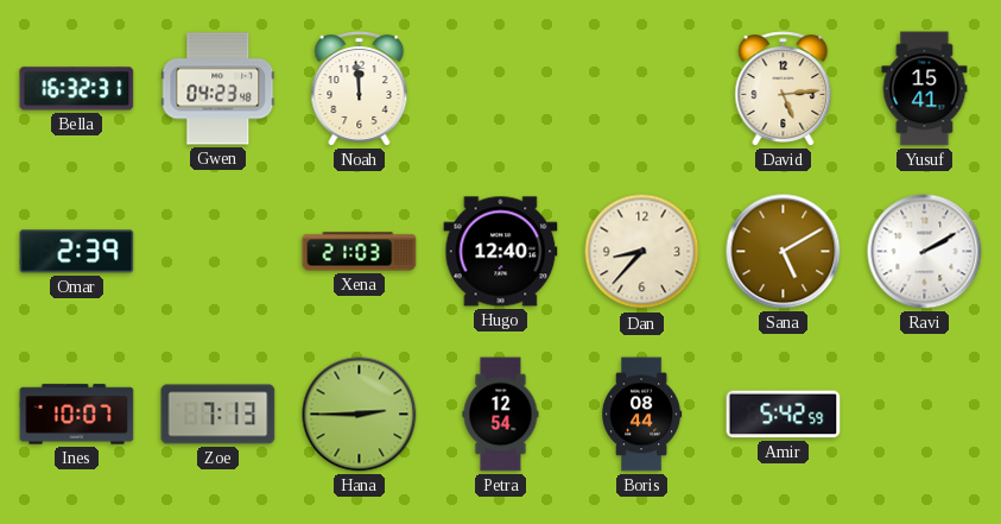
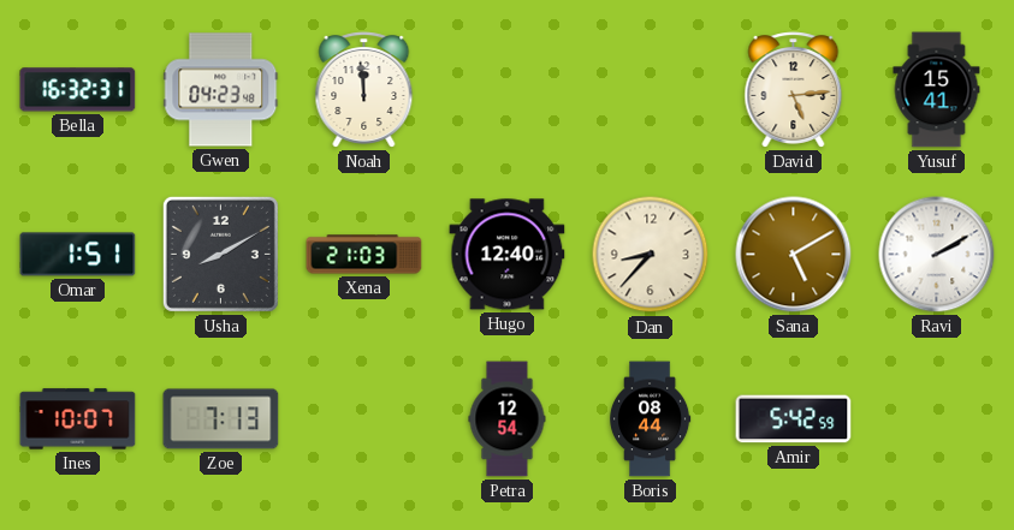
Omar: 2:39 -> 1:51
Usha: none -> 8:10
Hana: 2:45 -> none
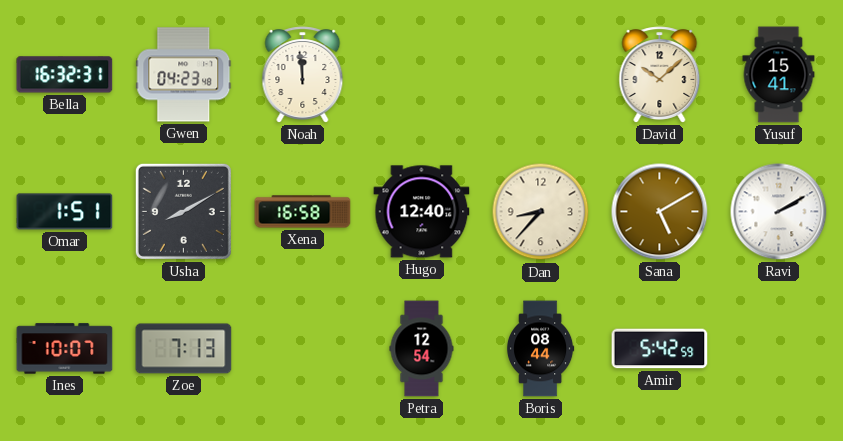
David: 5:14 -> 10:08
Xena: 21:03 -> 16:58
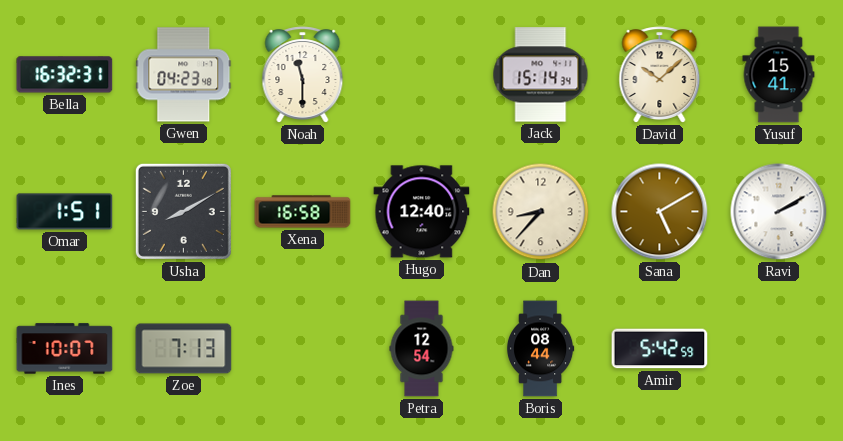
Noah: 11:59 -> 11:30
Jack: none -> 15:14
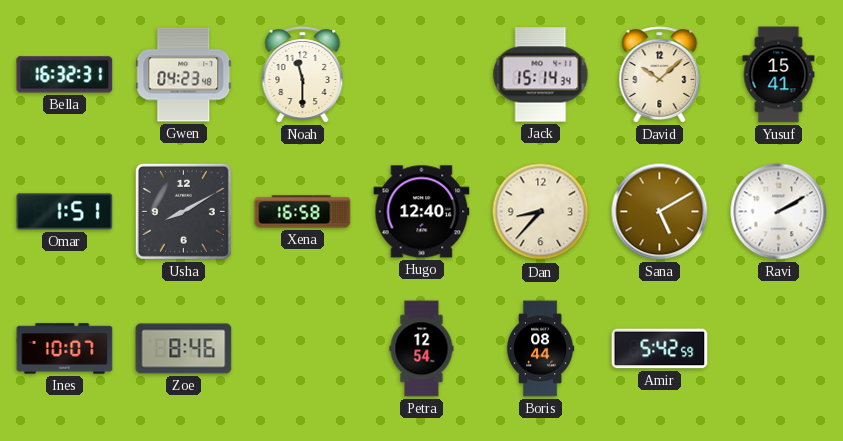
Zoe: 7:13 -> 8:46
